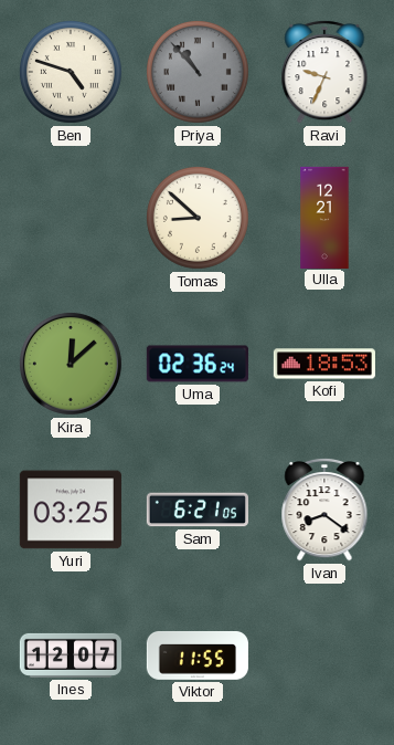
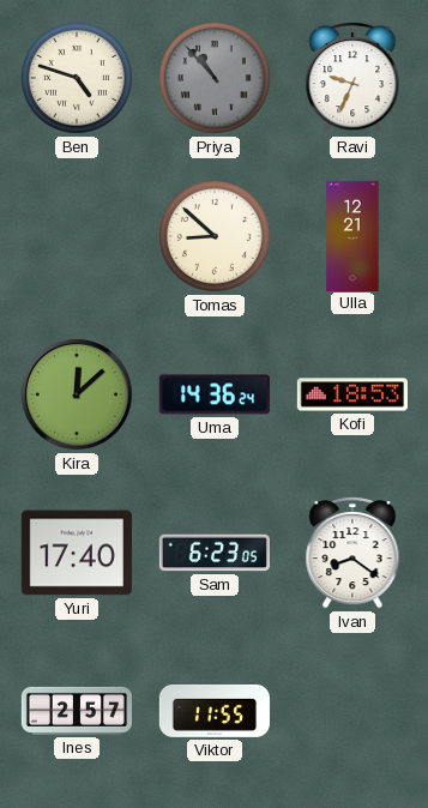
Uma: 02:36 -> 14:36
Yuri: 03:25 -> 17:40
Sam: 6:21 -> 6:23
Ines: 12:07 -> 2:57
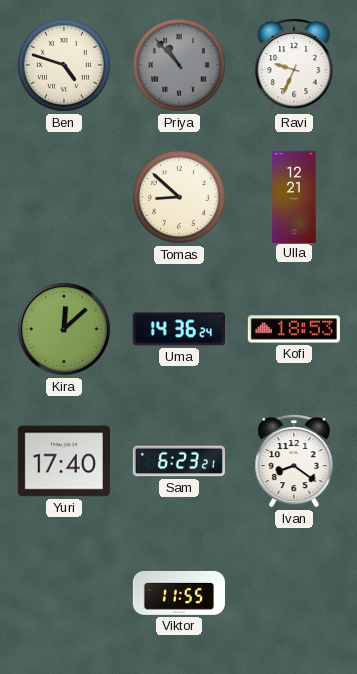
Sam: 6:23:05 -> 6:23:21
Ines: 2:57 -> none
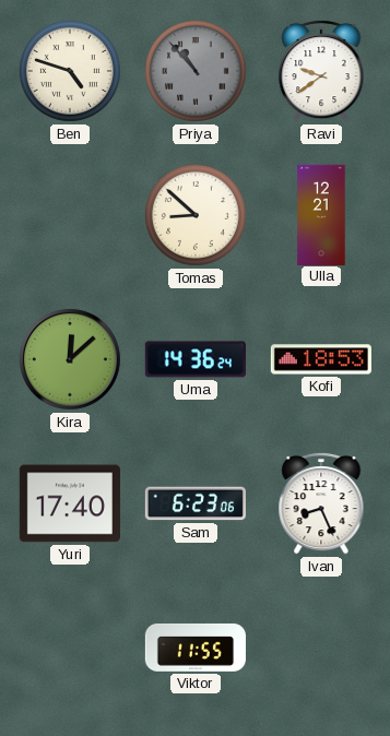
Ravi: 9:34 -> 9:39
Sam: 6:23:21 -> 6:23:06
Ivan: 8:21 -> 8:26
